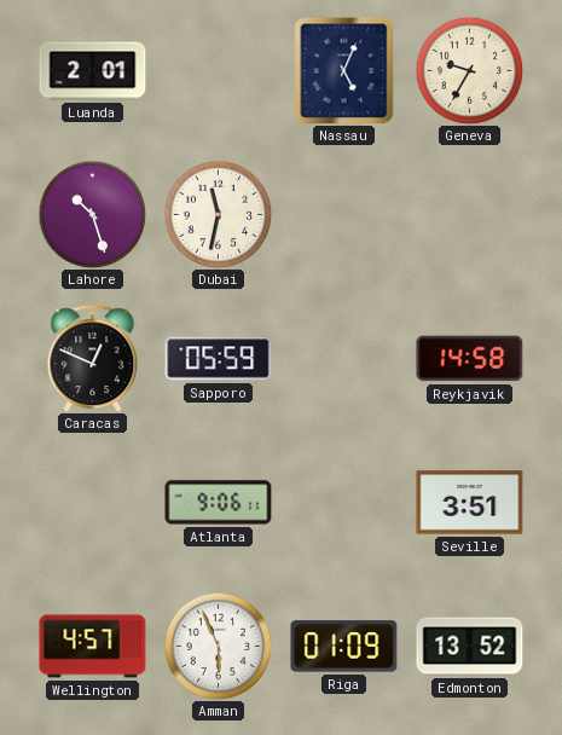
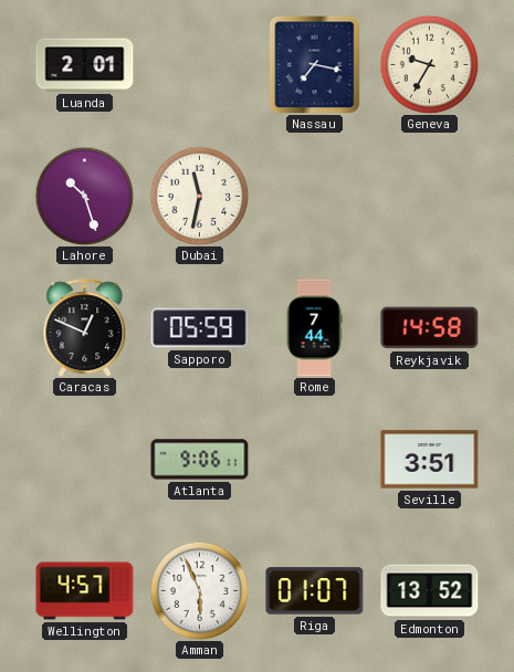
Nassau: 5:04 -> 7:17
Rome: none -> 7:44
Riga: 01:09 -> 01:07
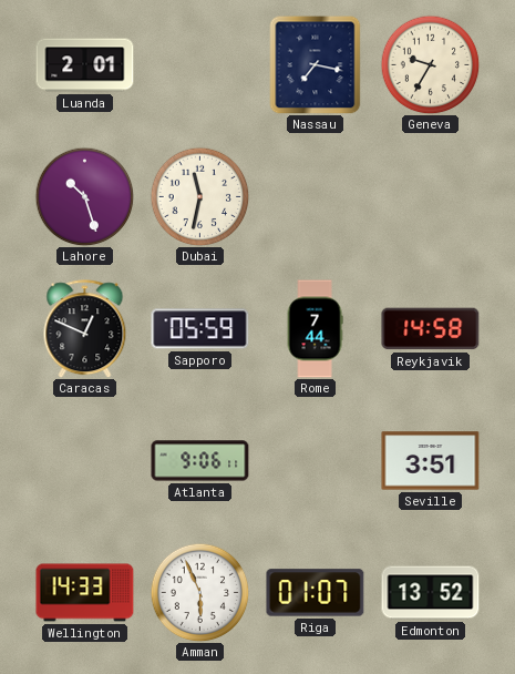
Wellington: 4:57 -> 14:33
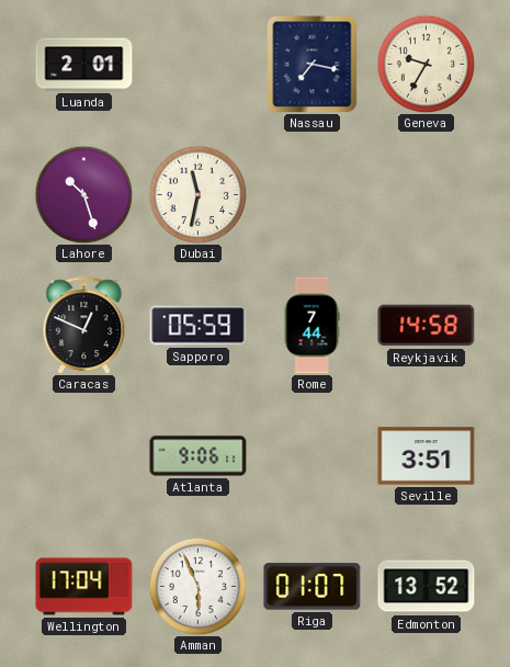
Wellington: 14:33 -> 17:04
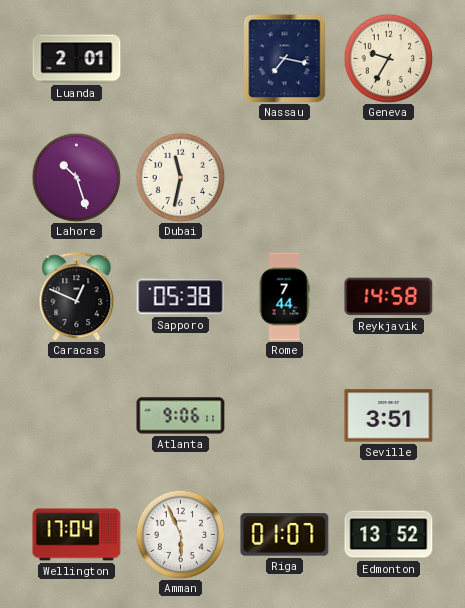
Sapporo: 05:59 -> 05:38
